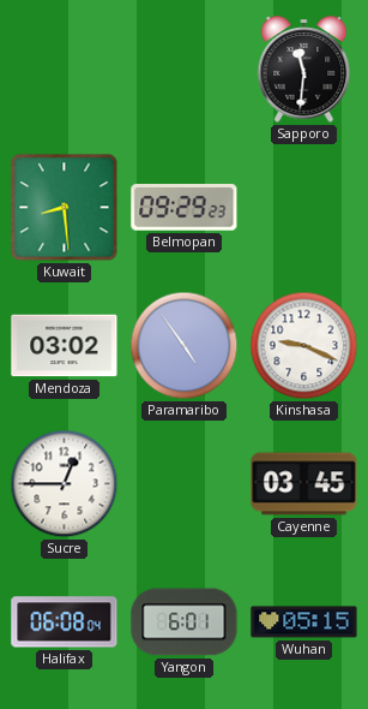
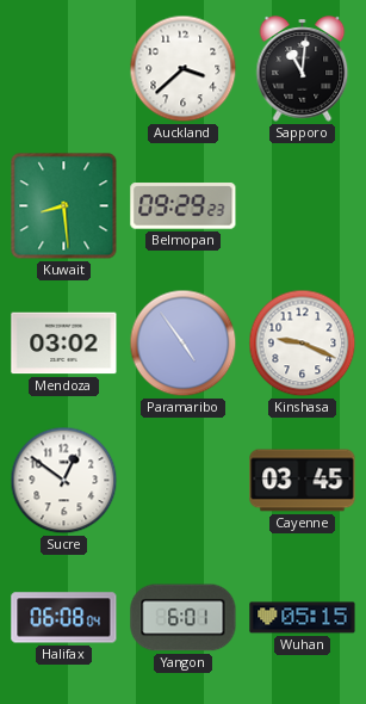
Auckland: none -> 3:38
Sapporo: 11:31 -> 11:01
Sucre: 12:45 -> 12:51
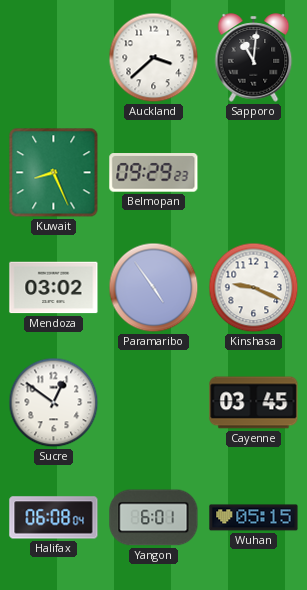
Kuwait: 8:29 -> 8:26
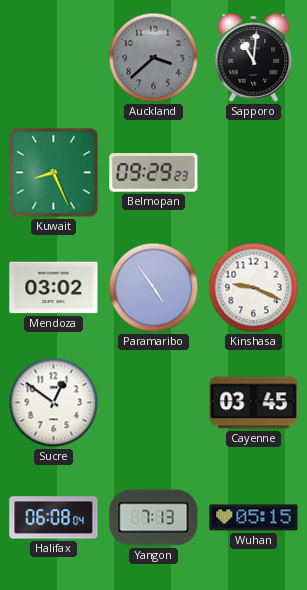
Auckland dial: white -> grey
Yangon: 6:01 -> 7:13
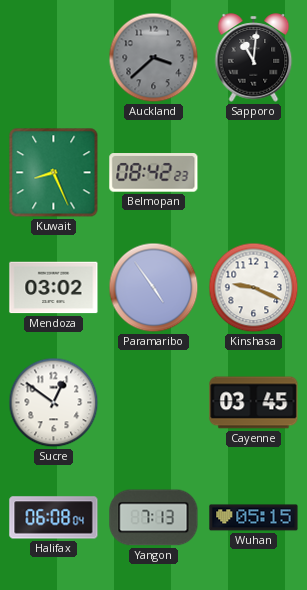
Belmopan: 09:29 -> 08:42
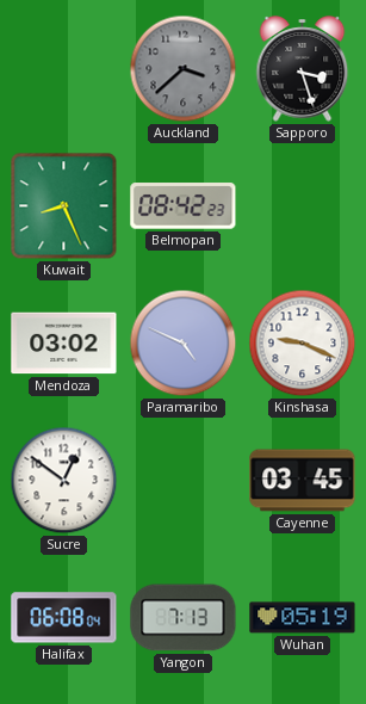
Sapporo: 11:01 -> 3:27
Paramaribo: 4:54 -> 4:49
Wuhan: 05:15 -> 05:19
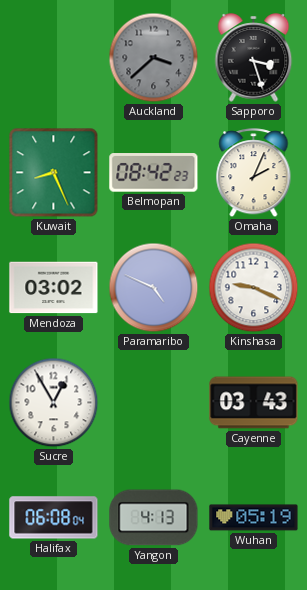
Omaha: none -> 2:04
Sucre: 12:51 -> 12:55
Cayenne: 03:45 -> 03:43
Yangon: 7:13 -> 4:13
